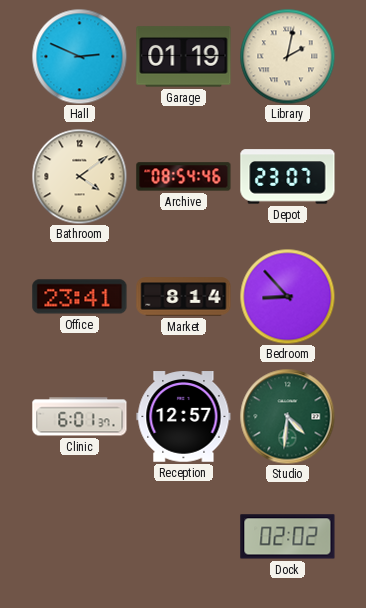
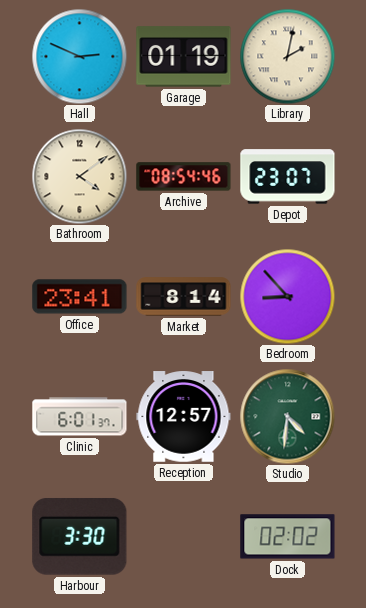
Harbour: none -> 3:30
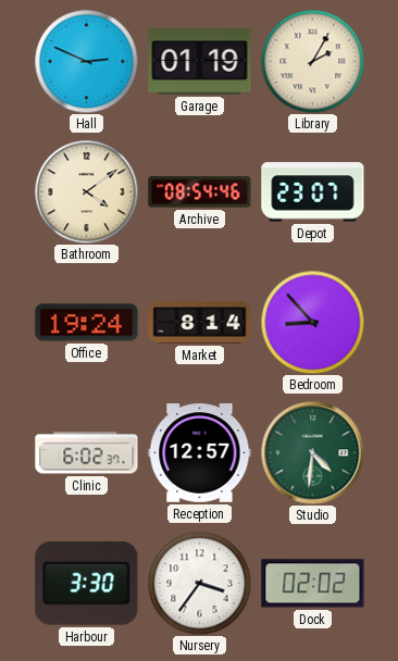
Library: 2:02 -> 2:05
Office: 23:41 -> 19:24
Clinic: 6:01 -> 6:02
Nursery: none -> 3:36
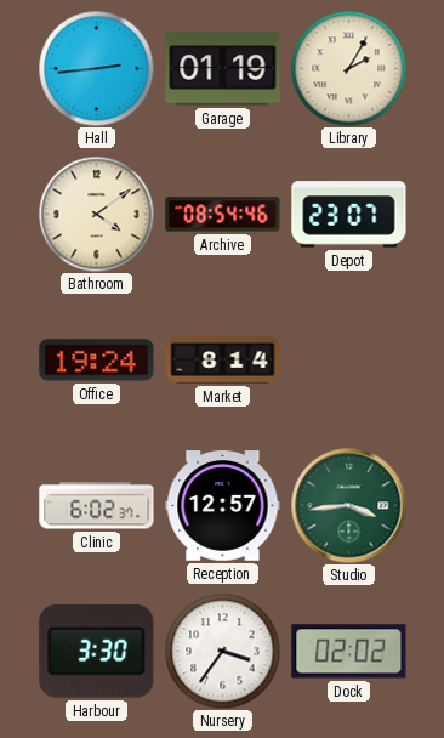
Hall: 2:49 -> 2:44
Bedroom: 8:53 -> none
Studio: 4:31 -> 3:44
